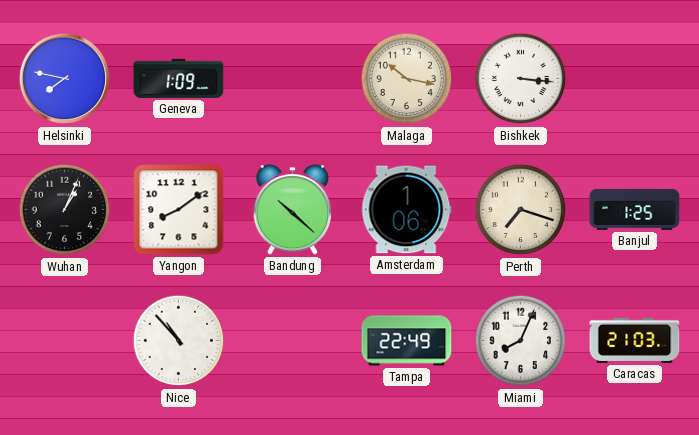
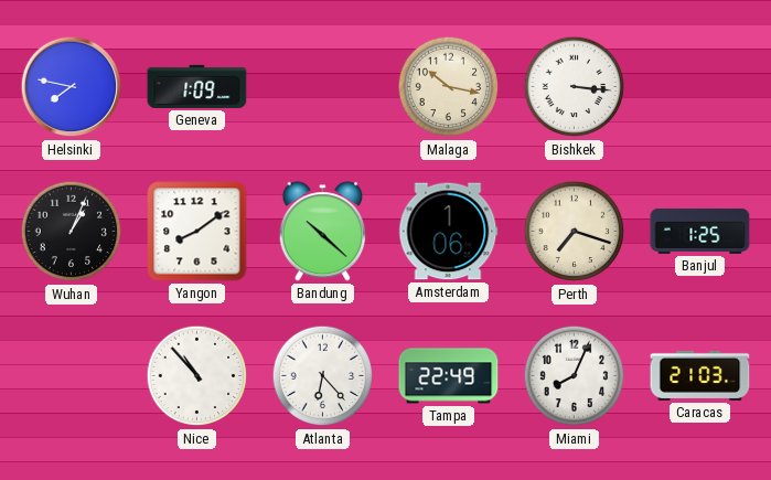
Atlanta: none -> 6:23
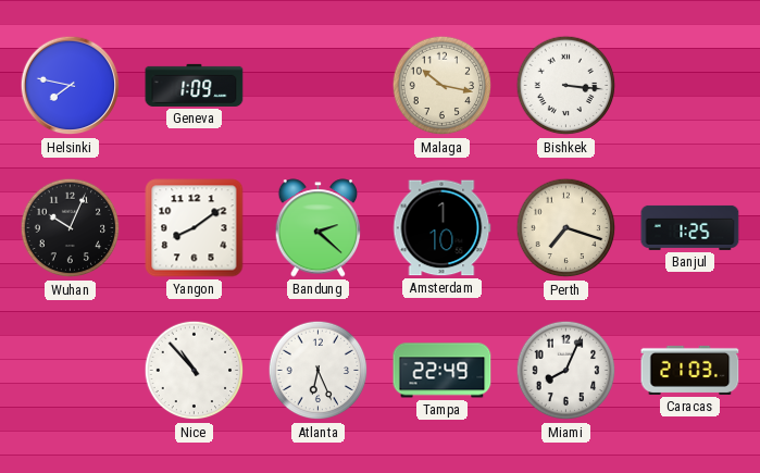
Wuhan: 1:04 -> 10:04
Bandung: 10:22 -> 2:22
Amsterdam: 1:06 -> 1:10
Atlanta: 6:23 -> 6:26
